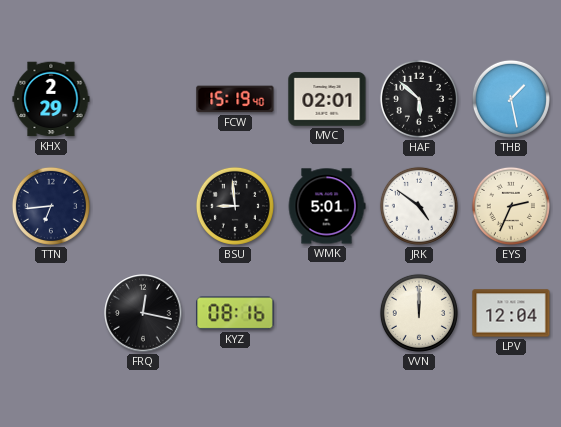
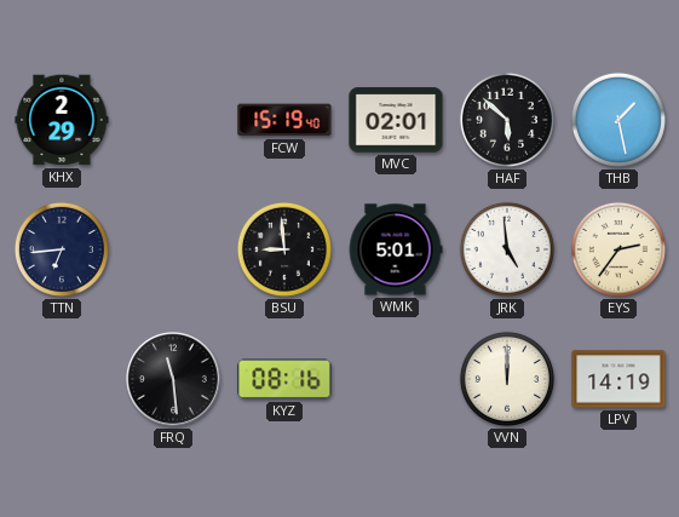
JRK: 4:51 -> 4:59
EYS: 2:34 -> 2:36
FRQ: 12:17 -> 11:29
LPV: 12:04 -> 14:19
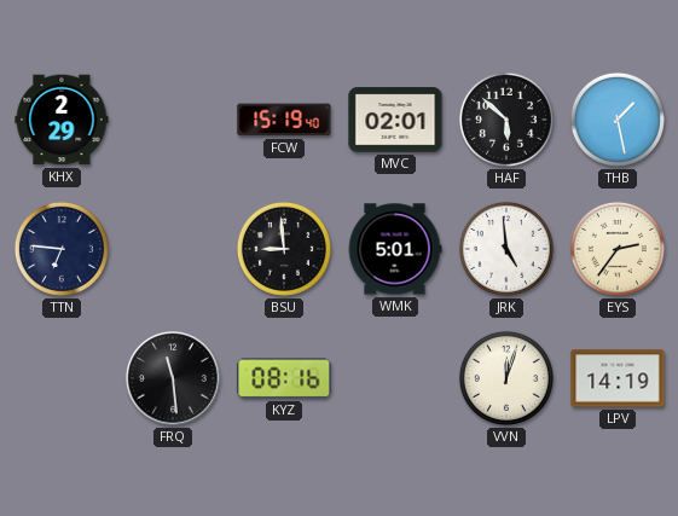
TTN: 6:44 -> 6:46
VVN: 12:00 -> 12:03
